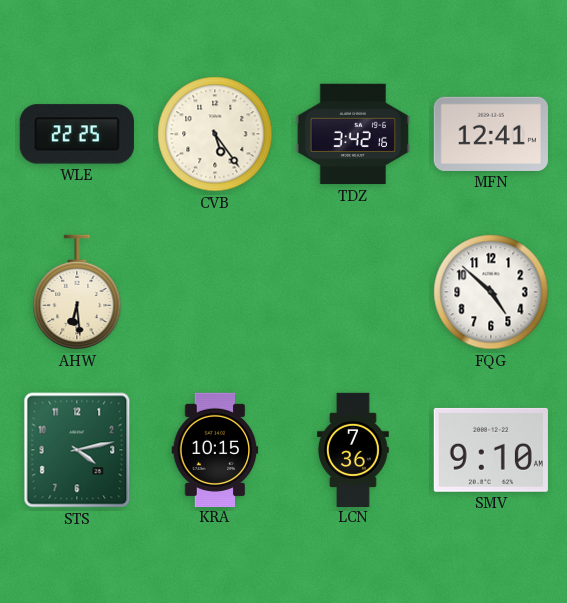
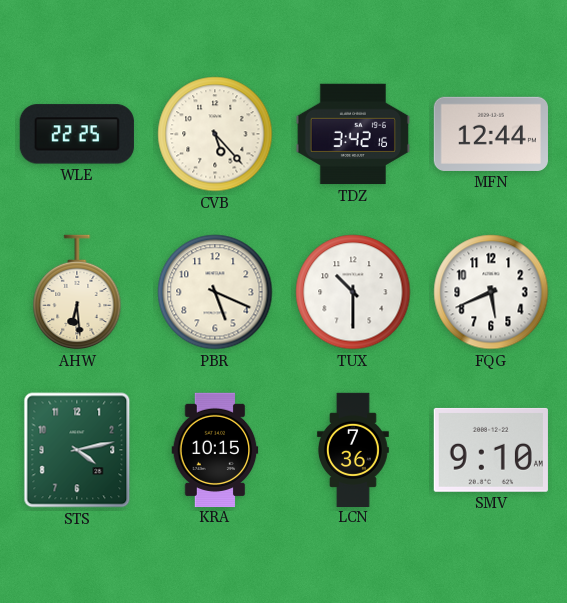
CVB: 5:24 -> 5:23
MFN: 12:41 -> 12:44
PBR: none -> 5:19
TUX: none -> 10:30
FQG: 4:52 -> 5:41
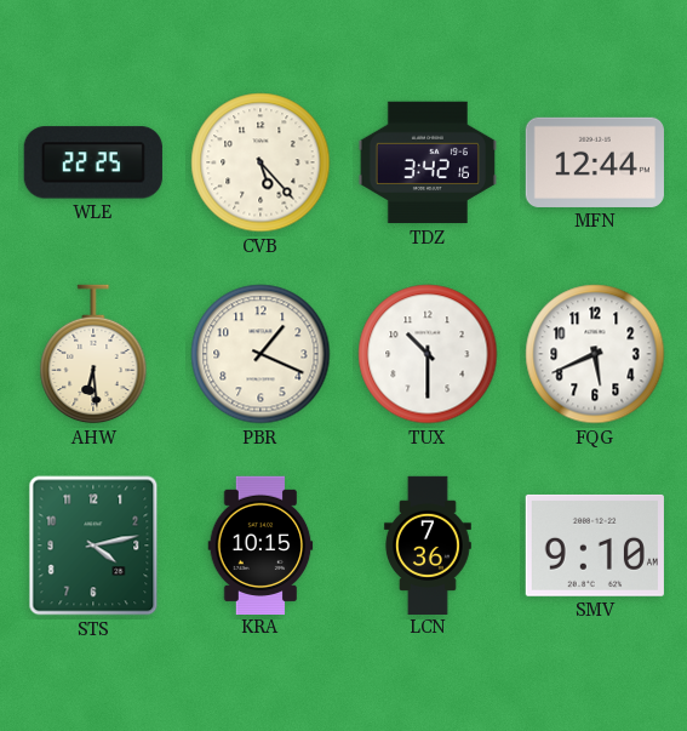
PBR: 5:19 -> 1:19
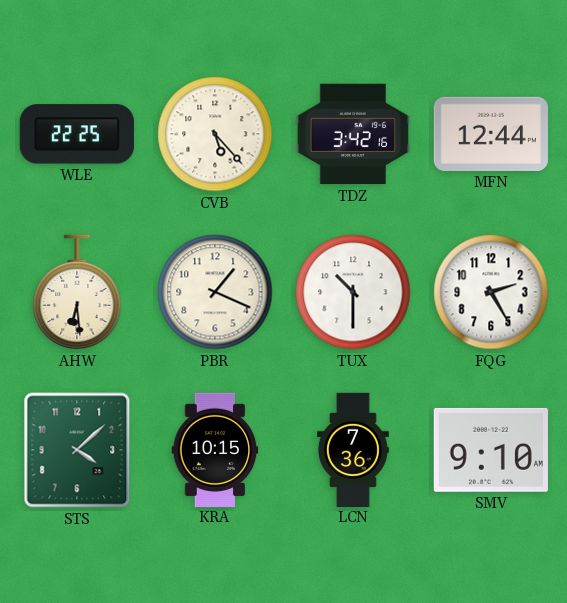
FQG: 5:41 -> 2:25
STS: 4:13 -> 4:08
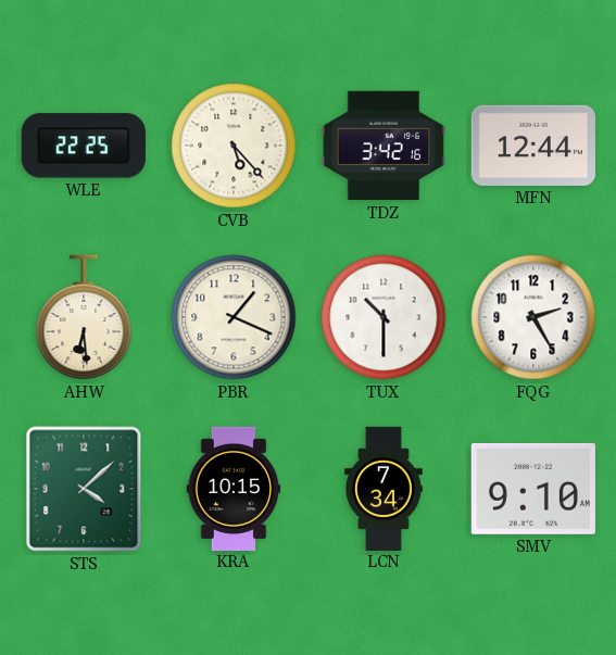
LCN: 7:36 -> 7:34
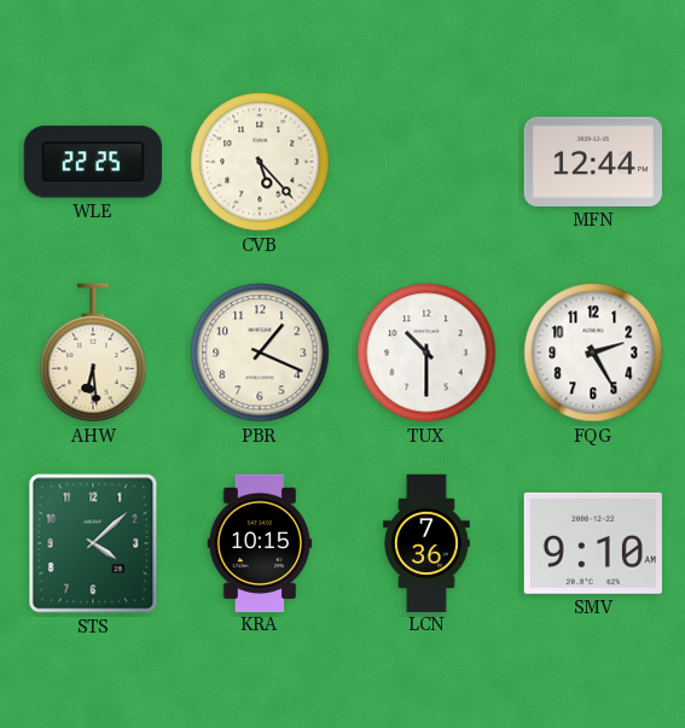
TDZ: 3:42 -> none
LCN: 7:34 -> 7:36
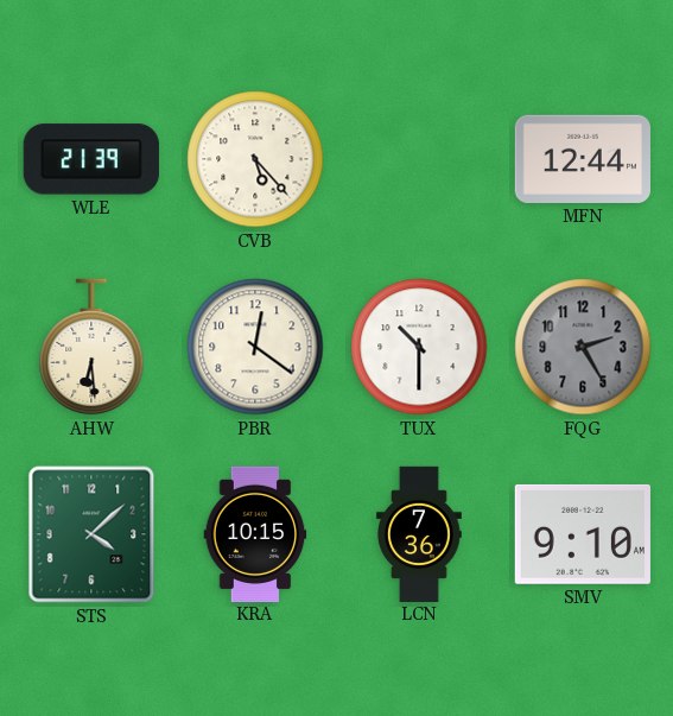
WLE: 22:25 -> 21:39
PBR: 1:19 -> 12:21
FQG dial: white -> grey
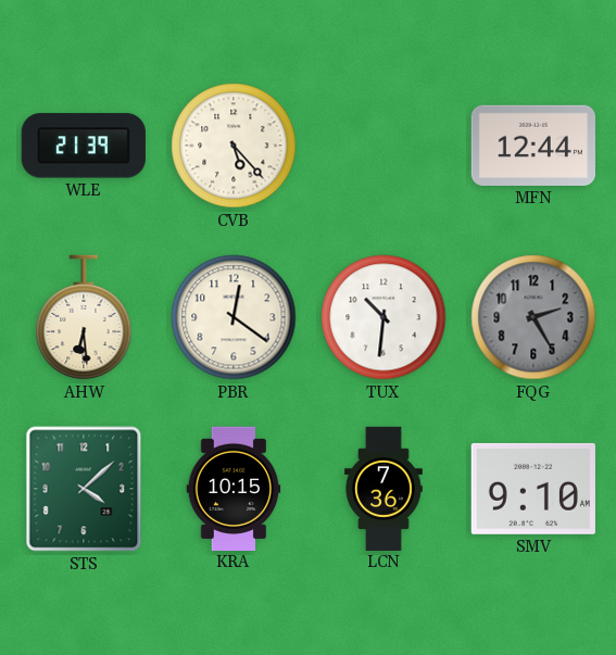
TUX: 10:30 -> 10:31
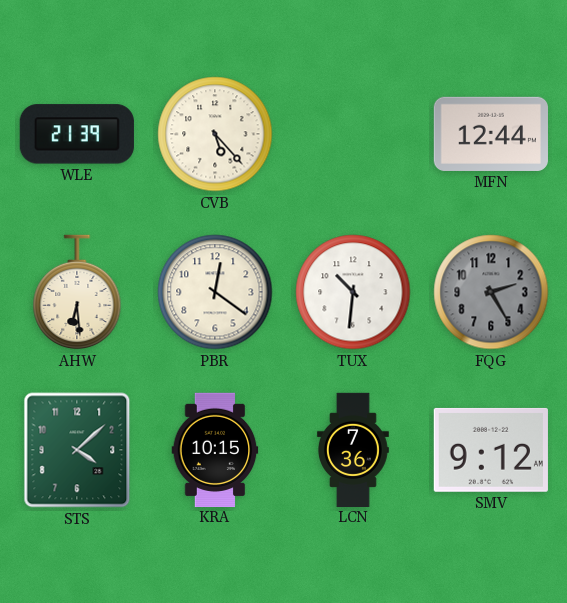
SMV: 9:10 -> 9:12
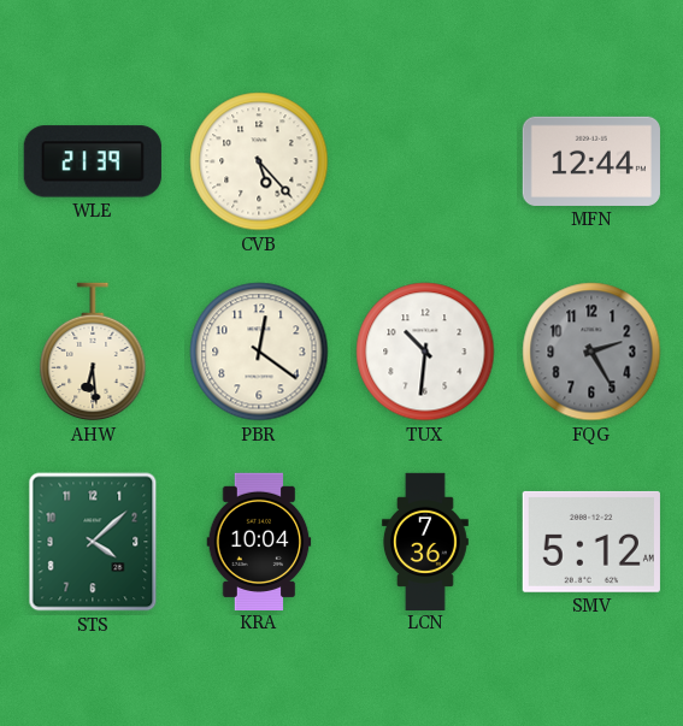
KRA: 10:15 -> 10:04
SMV: 9:12 -> 5:12
